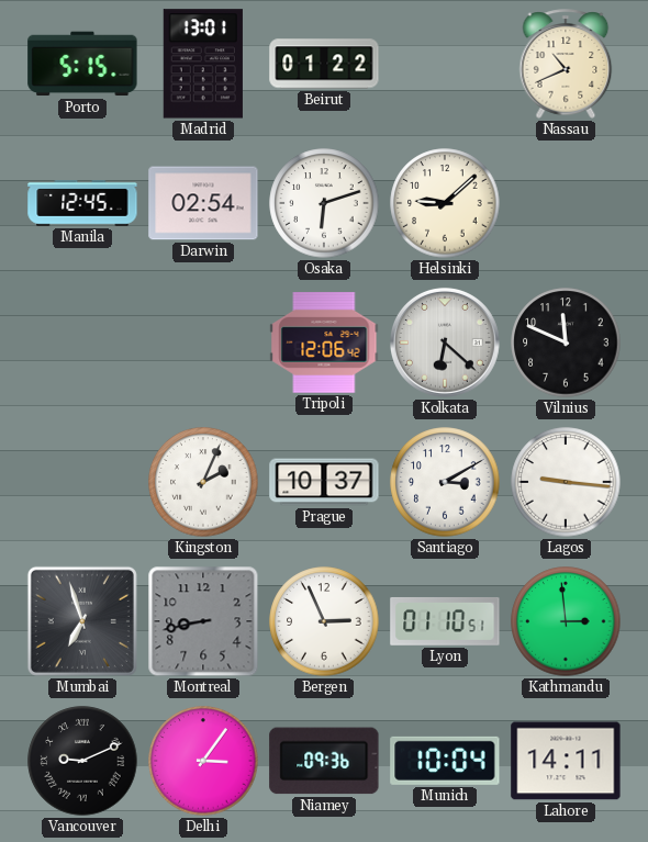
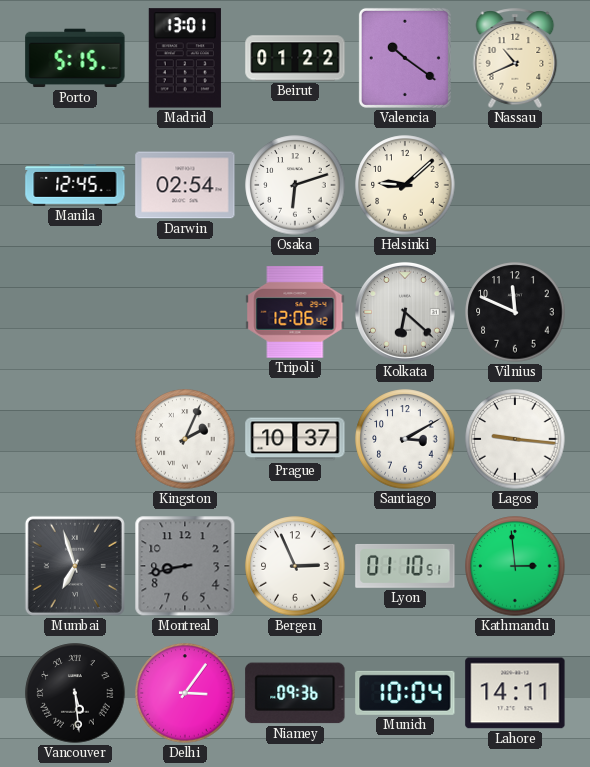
Valencia: none -> 10:21
Vancouver: 9:11 -> 5:29
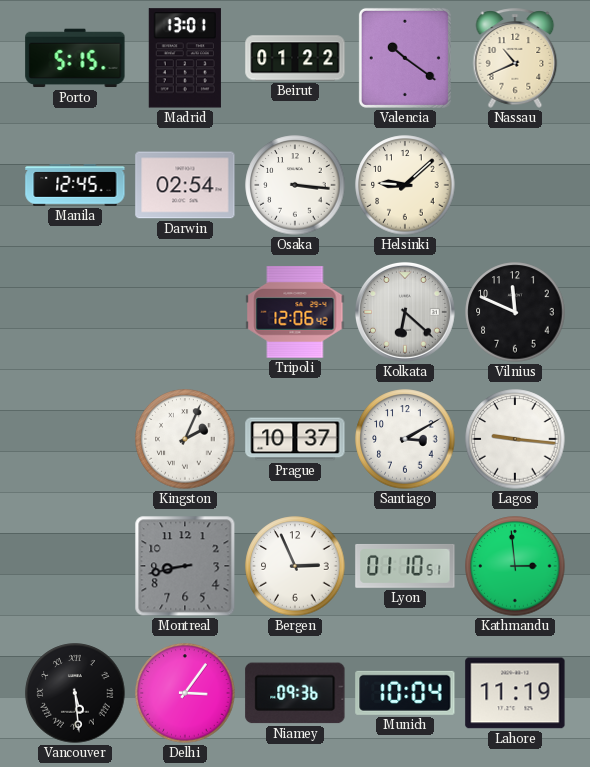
Osaka: 6:12 -> 3:16
Mumbai: 6:57 -> none
Lahore: 14:11 -> 11:19
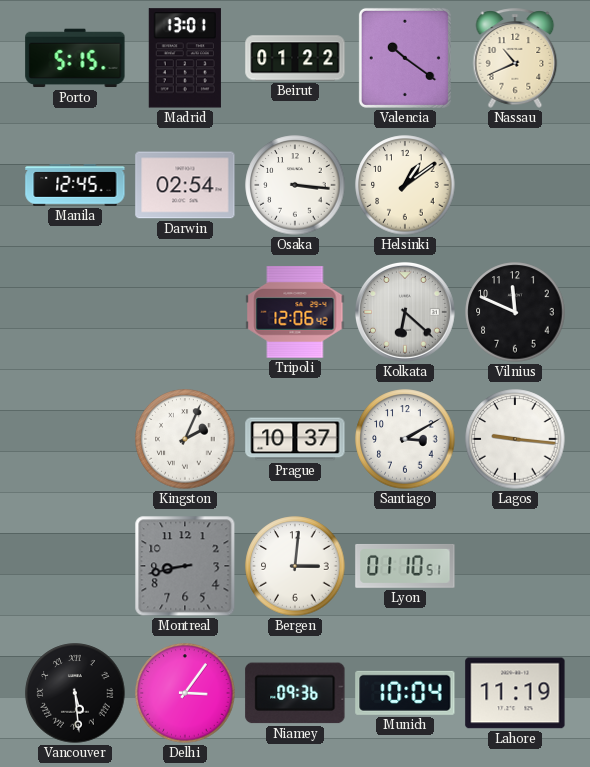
Helsinki: 9:08 -> 1:09
Bergen: 2:56 -> 3:01
Kathmandu: 2:59 -> none
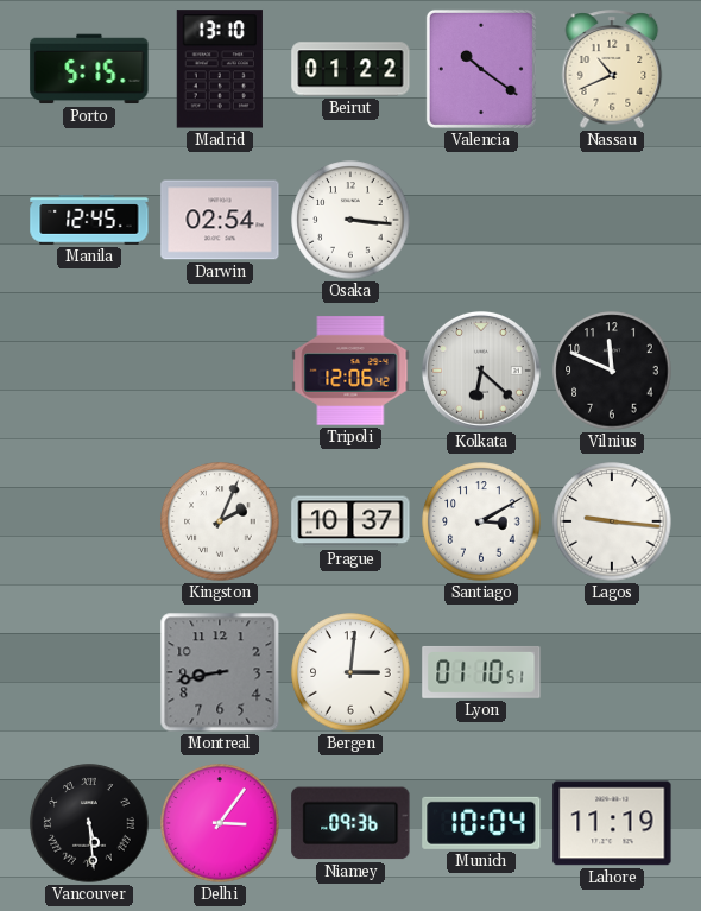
Madrid: 13:01 -> 13:10
Helsinki: 1:09 -> none
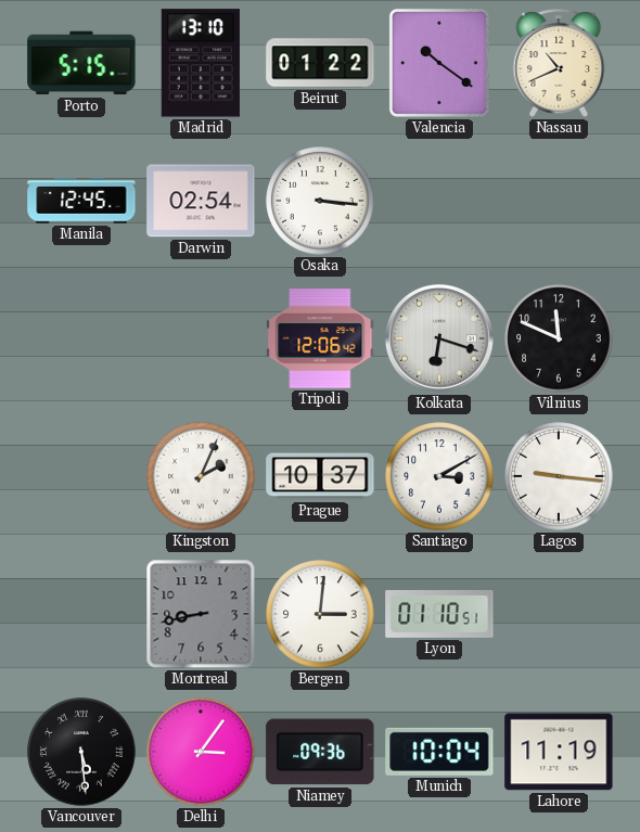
Kolkata: 6:22 -> 6:18
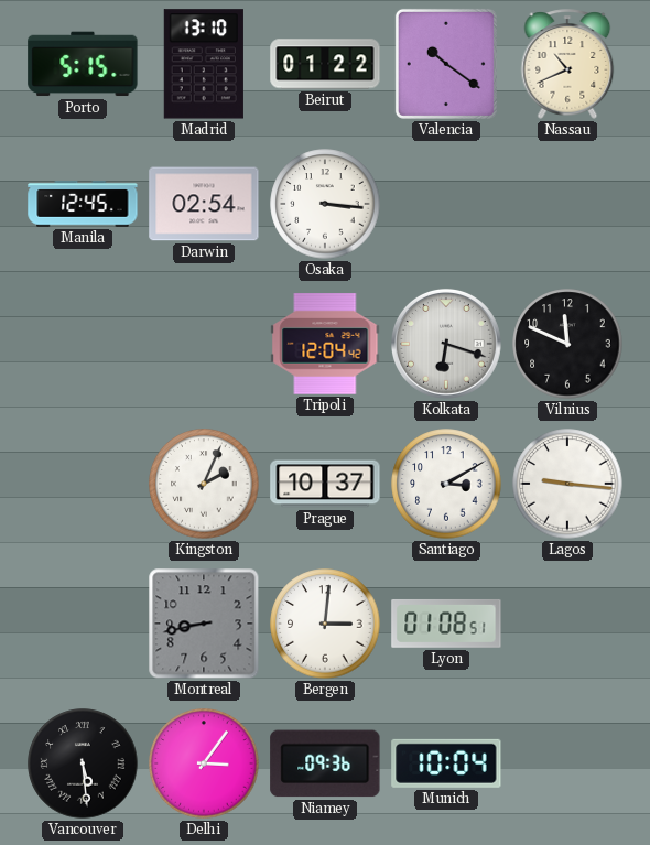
Tripoli: 12:06 -> 12:04
Lyon: 01:10 -> 01:08
Lahore: 11:19 -> none
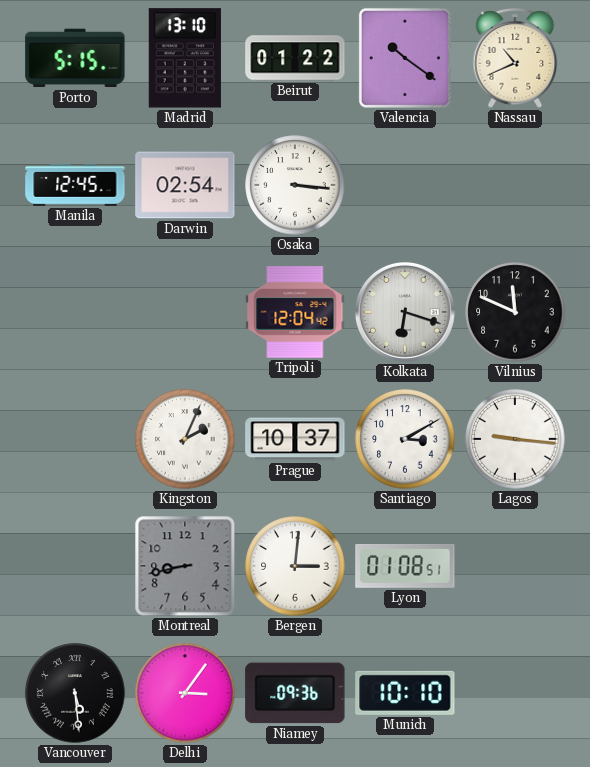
Munich: 10:04 -> 10:10
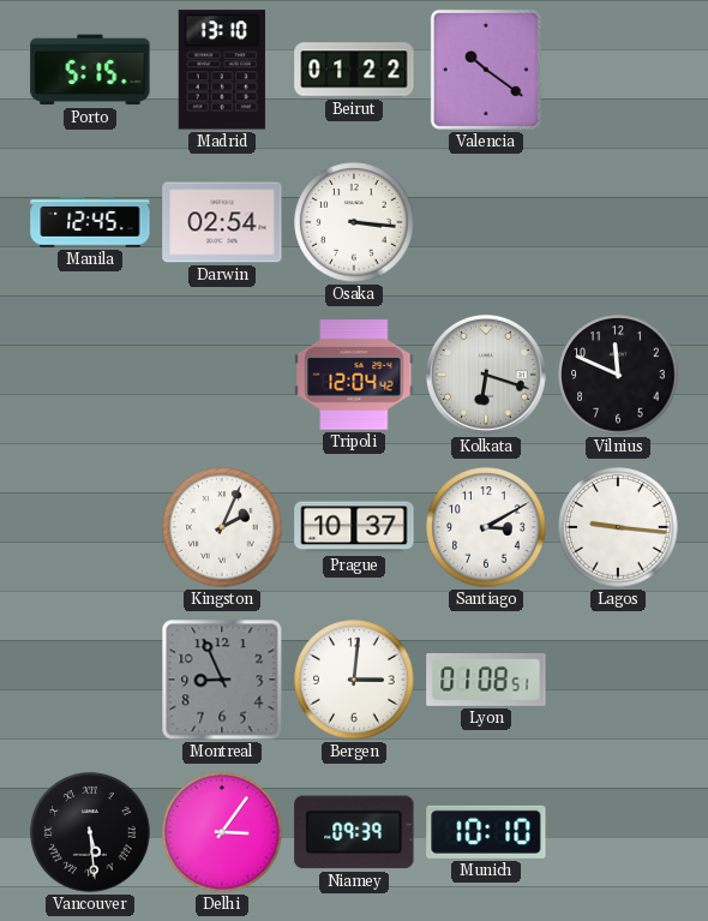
Nassau: 10:41 -> none
Montreal: 8:43 -> 8:56
Niamey: 09:36 -> 09:39
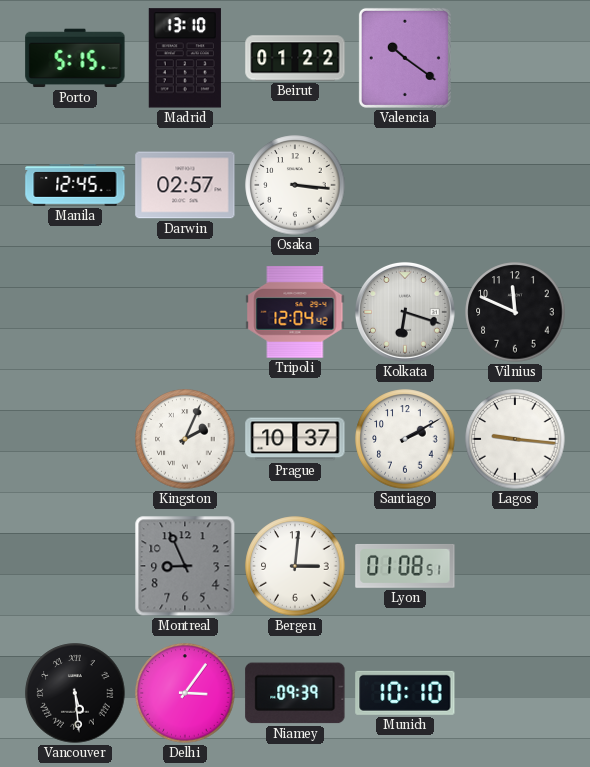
Darwin: 02:54 -> 02:57
Santiago: 3:10 -> 2:10
